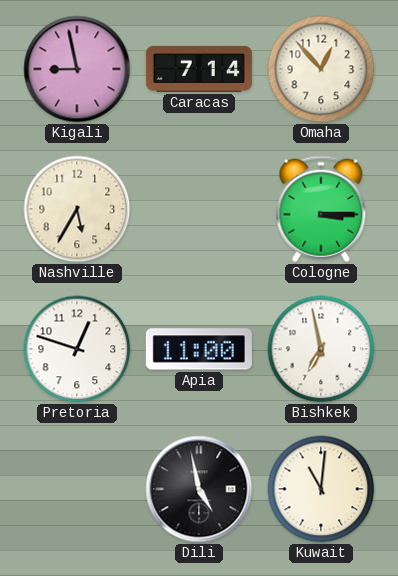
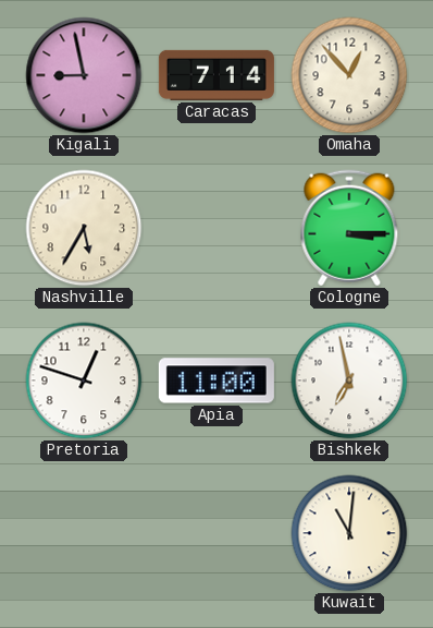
Dili: 4:58 -> none
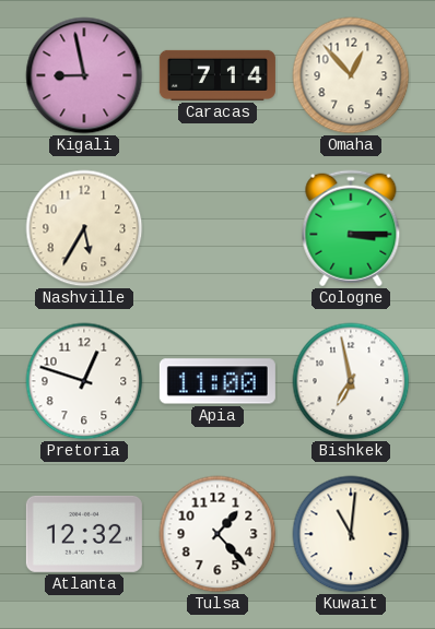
Atlanta: none -> 12:32
Tulsa: none -> 1:23
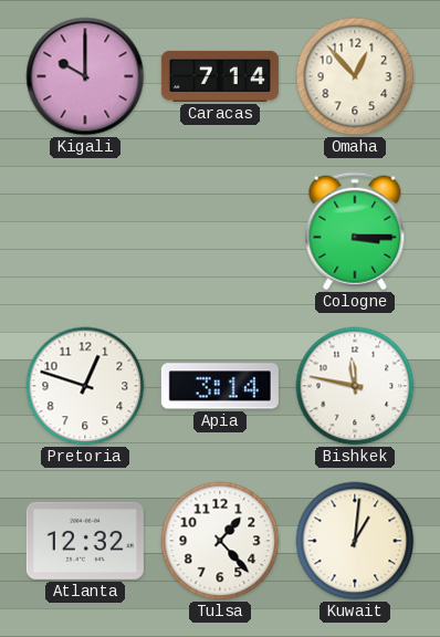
Kigali: 8:58 -> 10:00
Nashville: 5:35 -> none
Apia: 11:00 -> 3:14
Bishkek: 6:58 -> 11:47
Kuwait: 11:01 -> 1:01
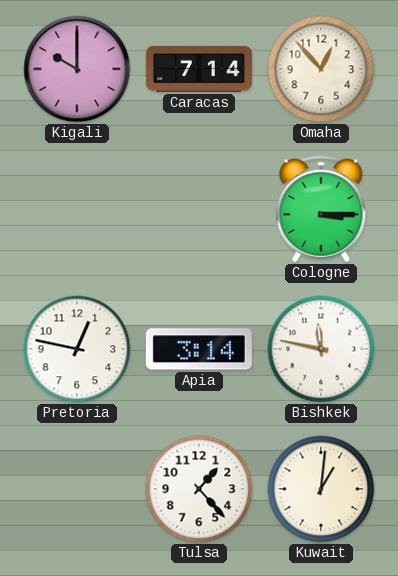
Pretoria: 12:48 -> 12:47
Atlanta: 12:32 -> none
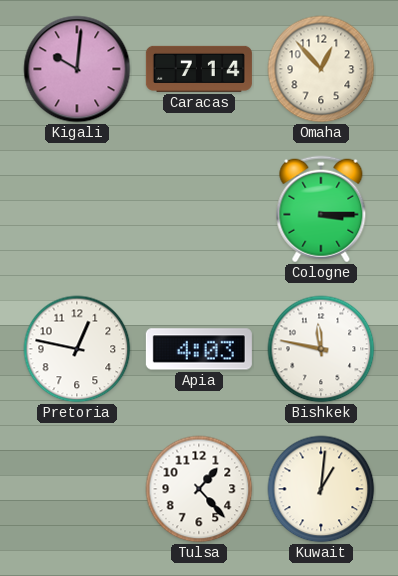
Kigali: 10:00 -> 10:01
Apia: 3:14 -> 4:03
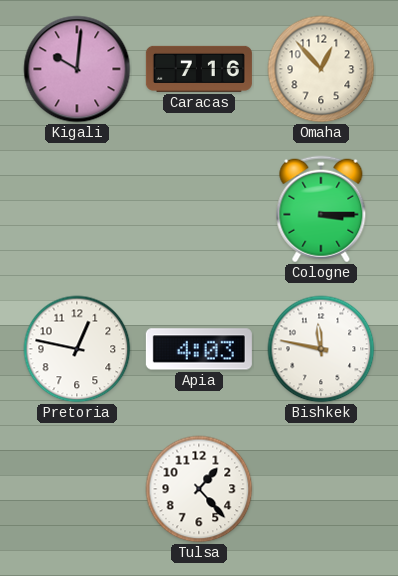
Caracas: 7:14 -> 7:16
Kuwait: 1:01 -> none
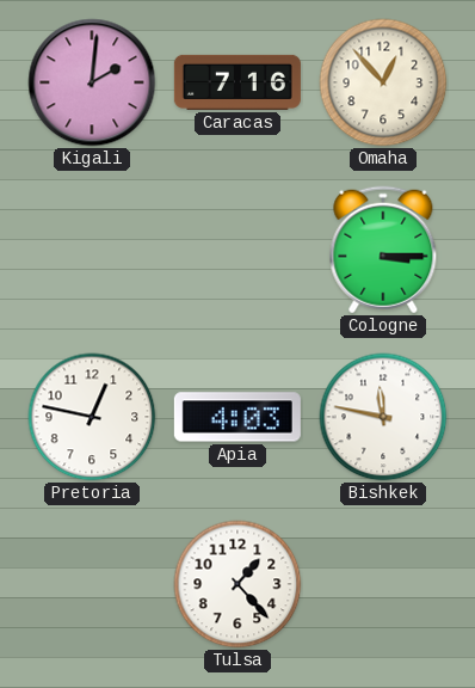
Kigali: 10:01 -> 2:01
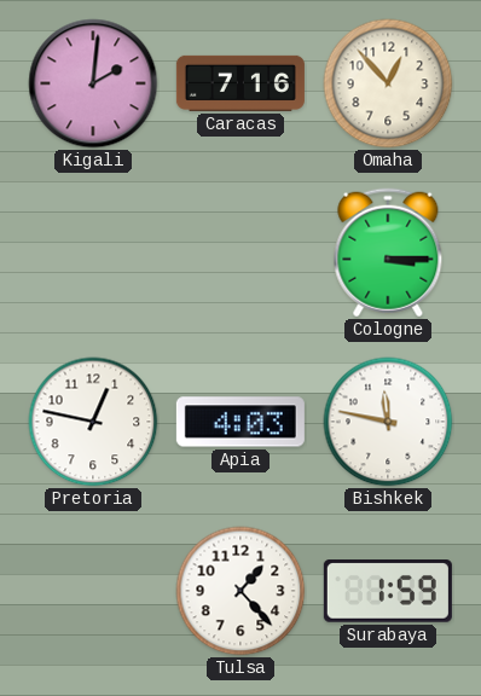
Surabaya: none -> 1:59
